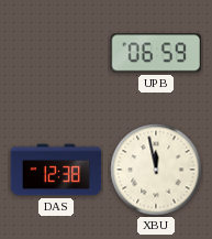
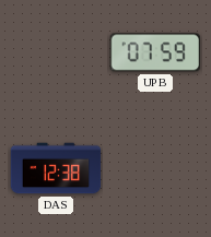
UPB: 06:59 -> 07:59
XBU: 11:58 -> none
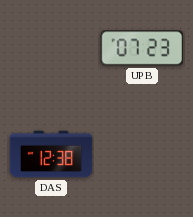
UPB: 07:59 -> 07:23
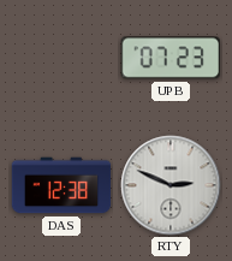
RTY: none -> 2:49
